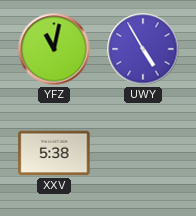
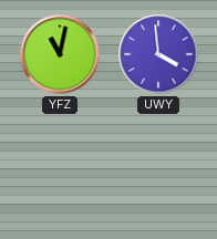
UWY: 4:55 -> 3:59
XXV: 5:38 -> none
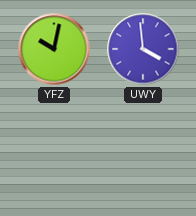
YFZ: 11:02 -> 10:02
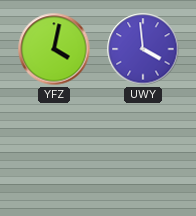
YFZ: 10:02 -> 4:02
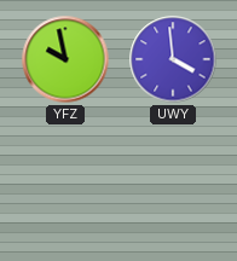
YFZ: 4:02 -> 9:58
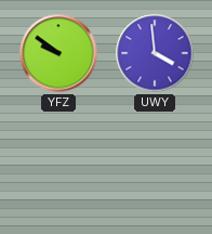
YFZ: 9:58 -> 9:51
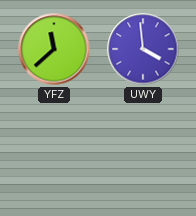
YFZ: 9:51 -> 11:38
